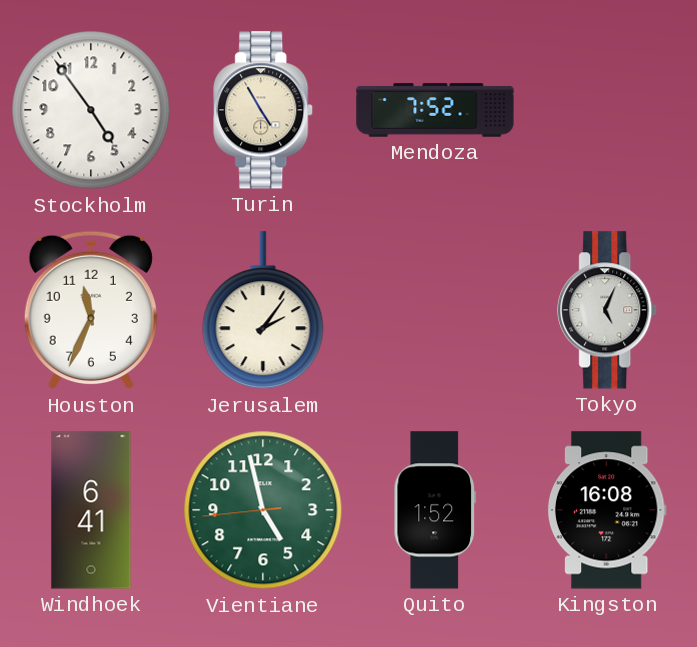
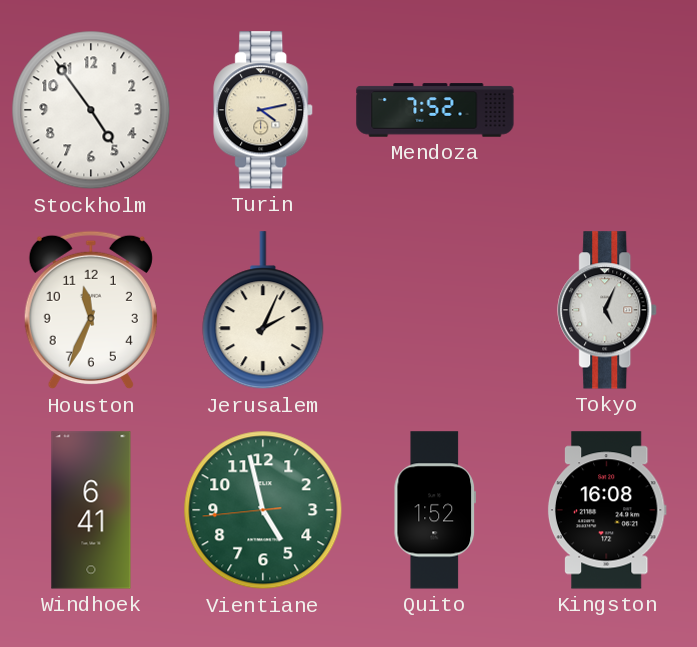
Turin: 4:55 -> 4:13
Jerusalem: 2:06 -> 2:04
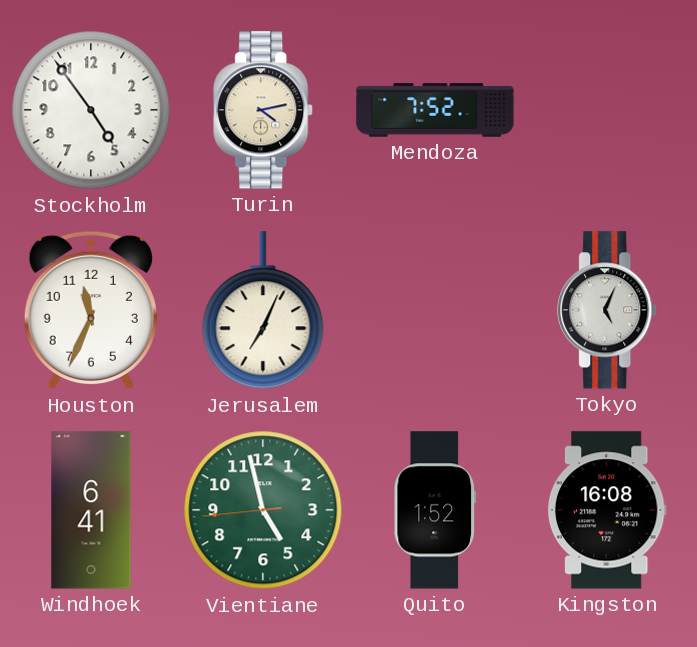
Jerusalem: 2:04 -> 7:04
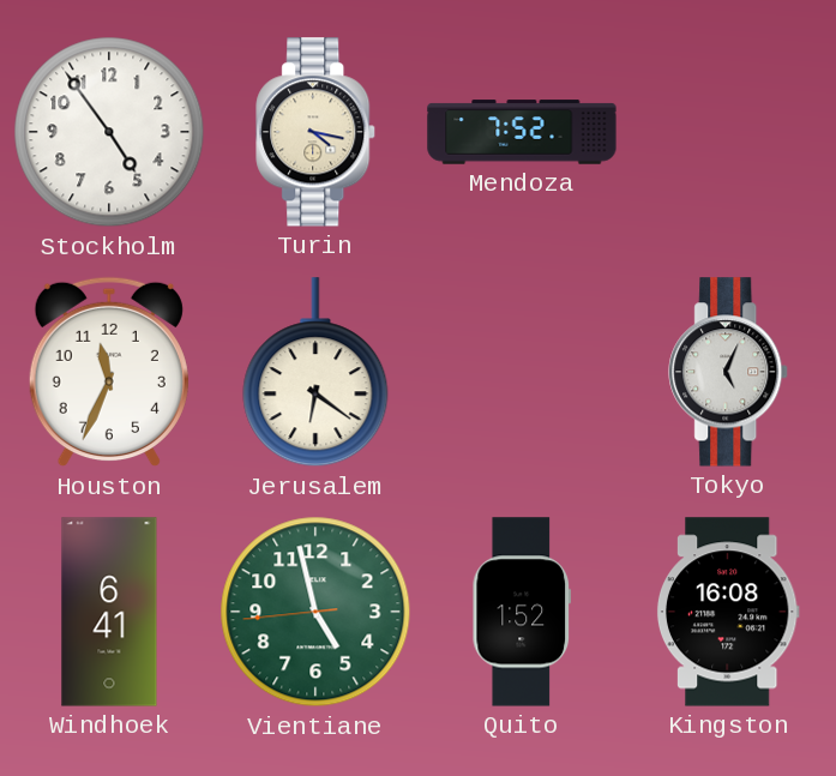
Turin: 4:13 -> 4:17
Jerusalem: 7:04 -> 6:21
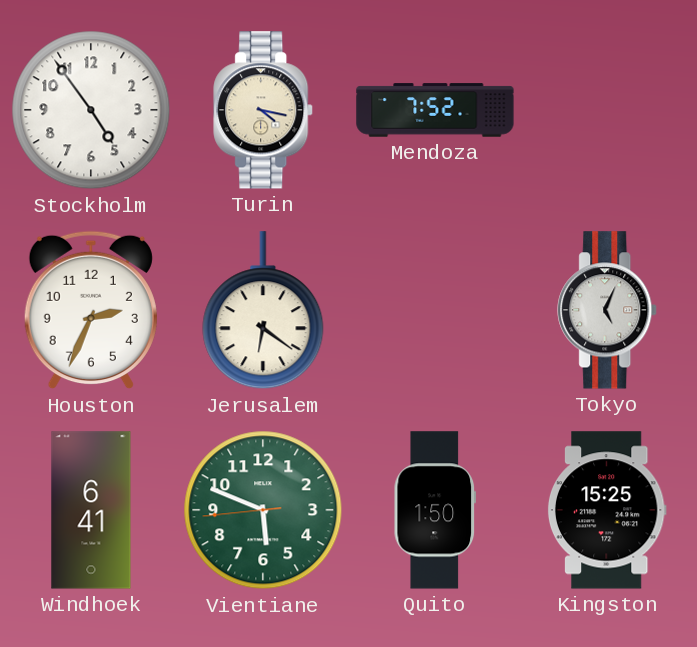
Houston: 11:34 -> 2:34
Vientiane: 4:57 -> 5:48
Quito: 1:52 -> 1:50
Kingston: 16:08 -> 15:25
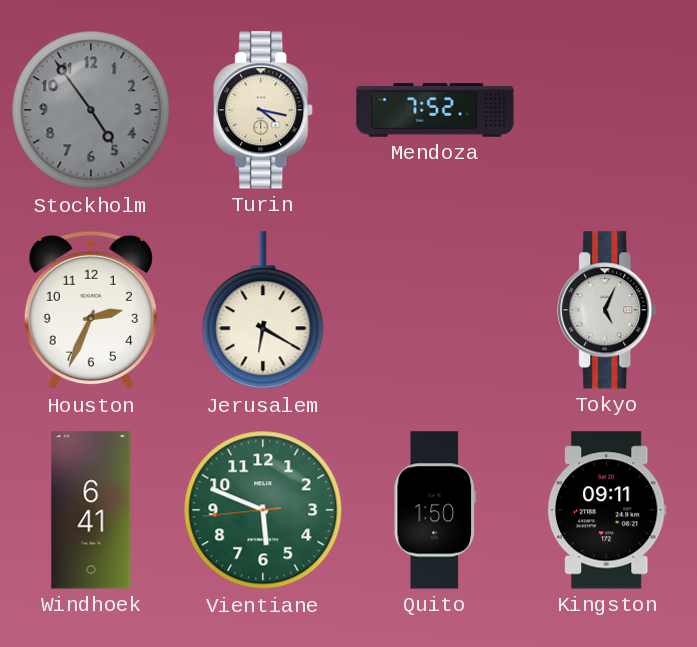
Stockholm dial: white -> grey
Jerusalem: 6:21 -> 6:20
Kingston: 15:25 -> 09:11
